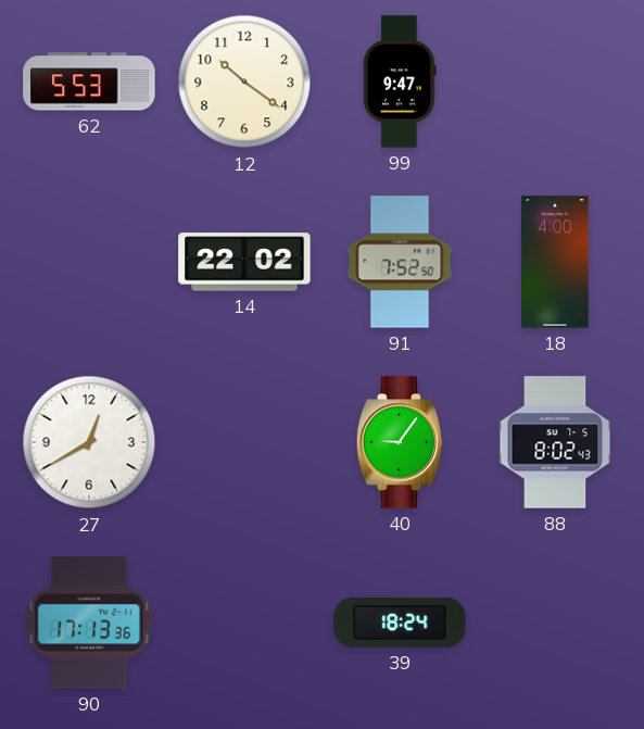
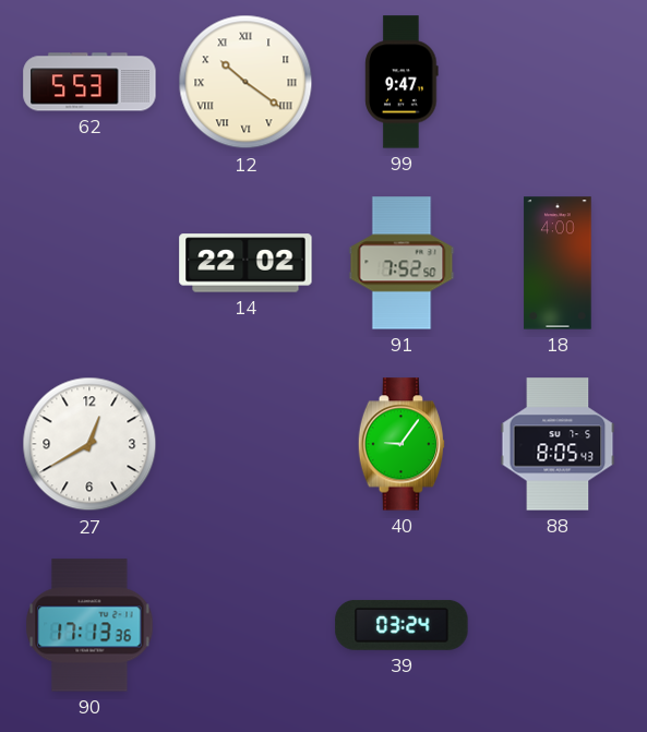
12 numerals: Arabic -> Roman
88: 8:02 -> 8:05
39: 18:24 -> 03:24
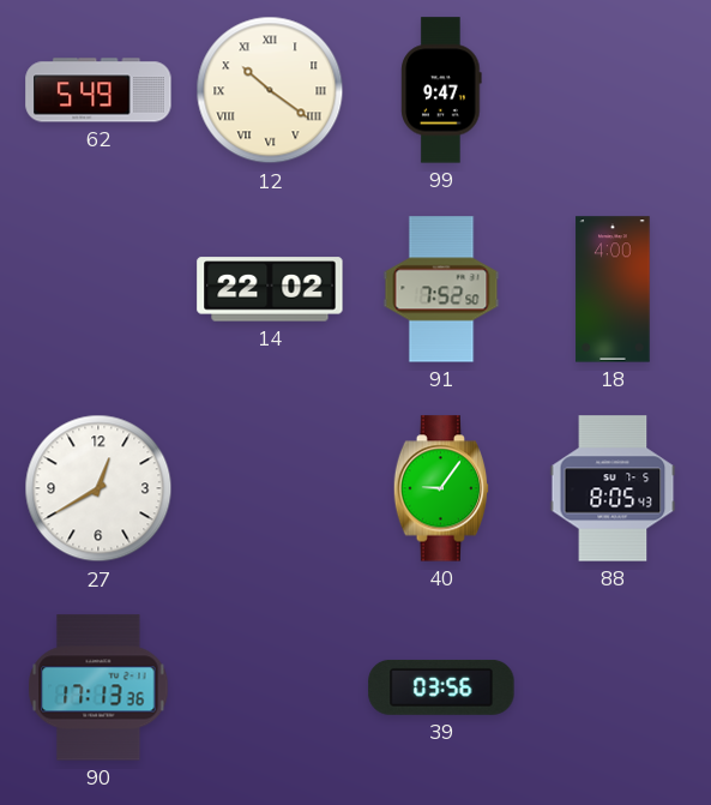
62: 5:53 -> 5:49
39: 03:24 -> 03:56
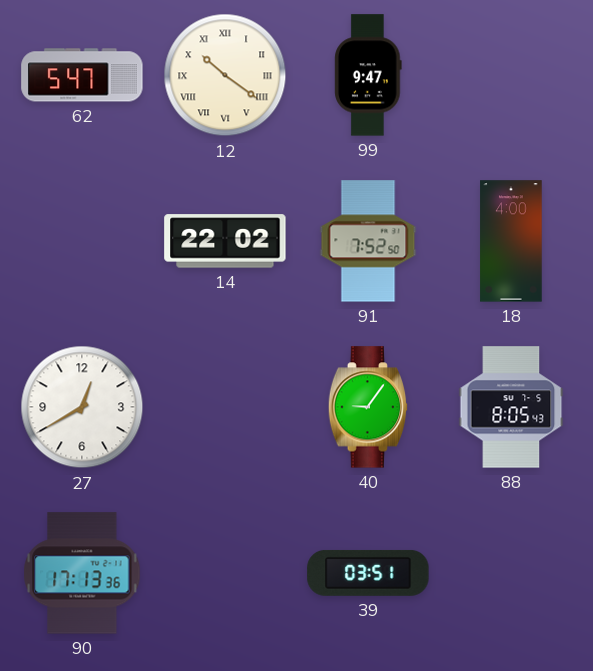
62: 5:49 -> 5:47
39: 03:56 -> 03:51
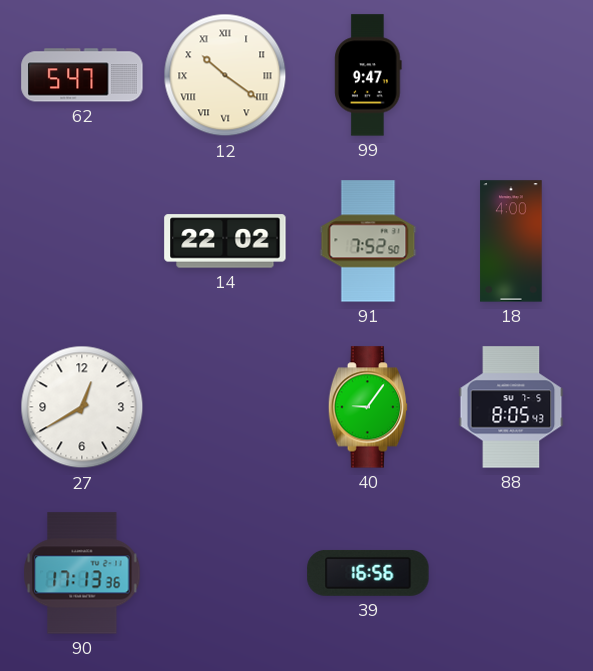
39: 03:51 -> 16:56
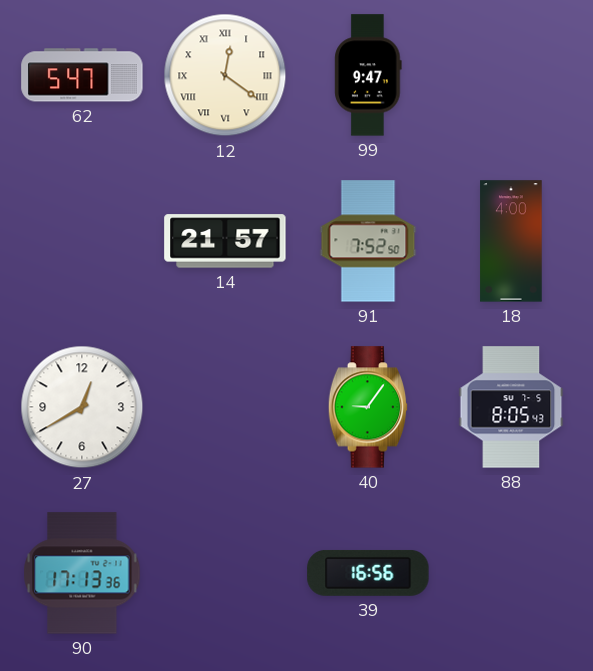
12: 10:21 -> 12:21
14: 22:02 -> 21:57
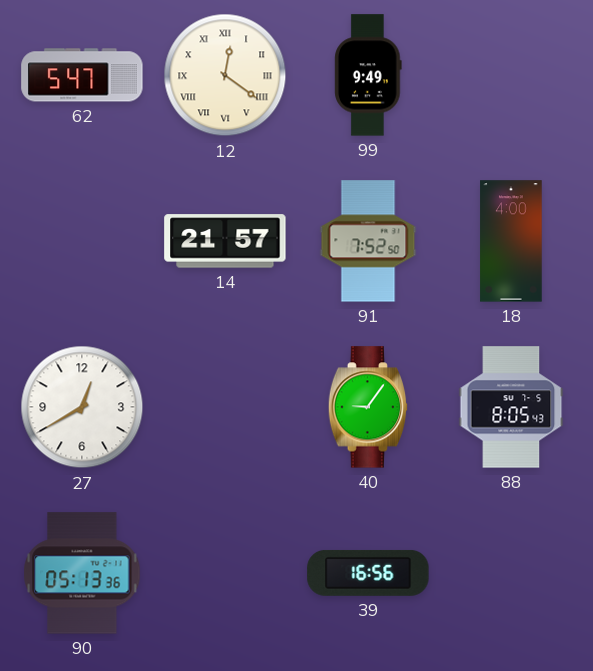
99: 9:47 -> 9:49
90: 17:13 -> 05:13
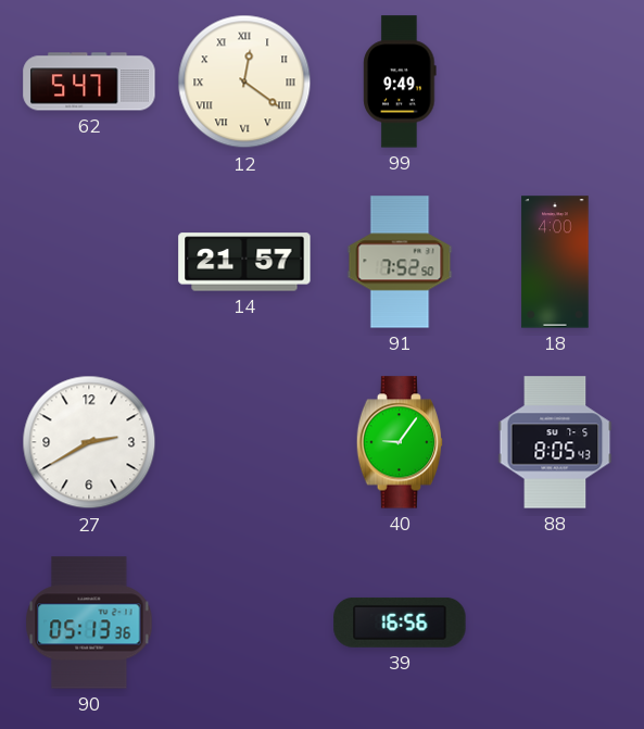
27: 12:40 -> 2:40
